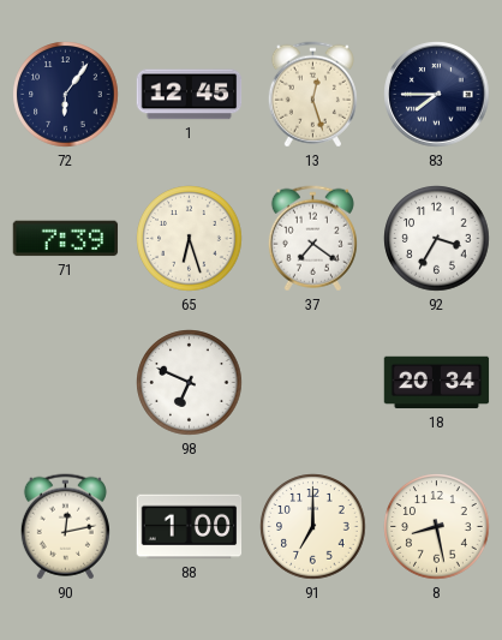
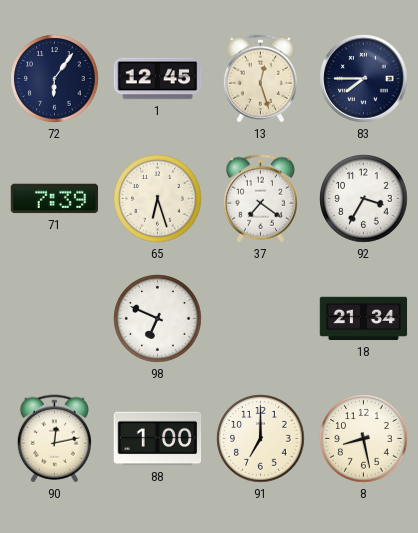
18: 20:34 -> 21:34
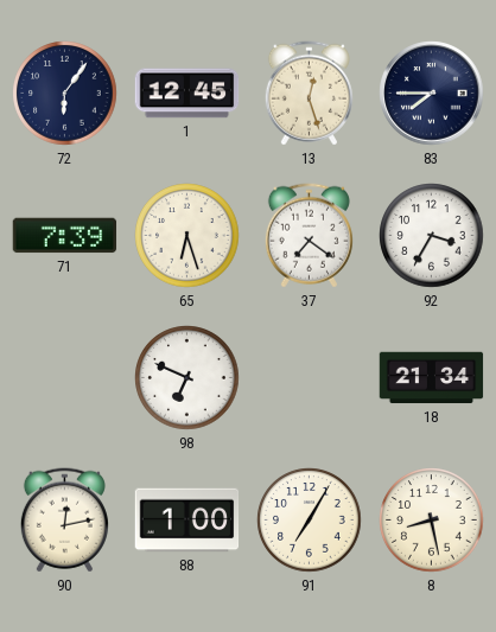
91: 7:00 -> 7:05
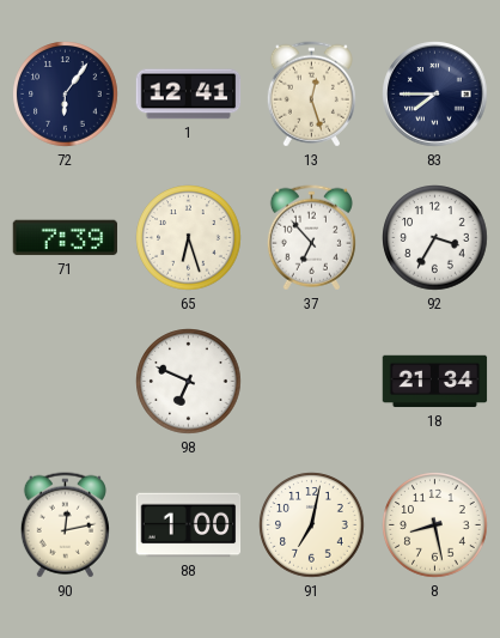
1: 12:45 -> 12:41
37: 7:21 -> 6:53
91: 7:05 -> 7:02
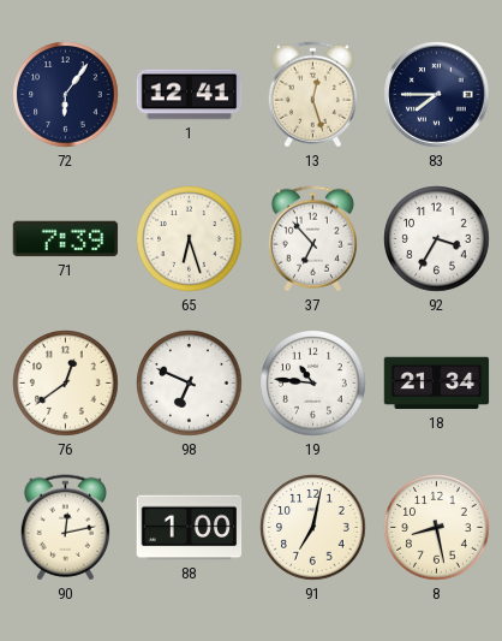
76: none -> 12:39
19: none -> 10:46
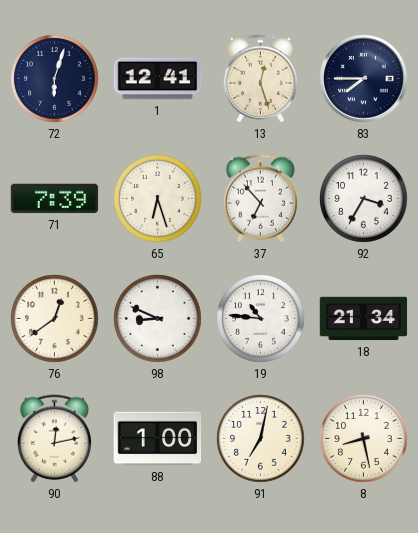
72: 6:06 -> 6:03
98: 6:49 -> 8:49
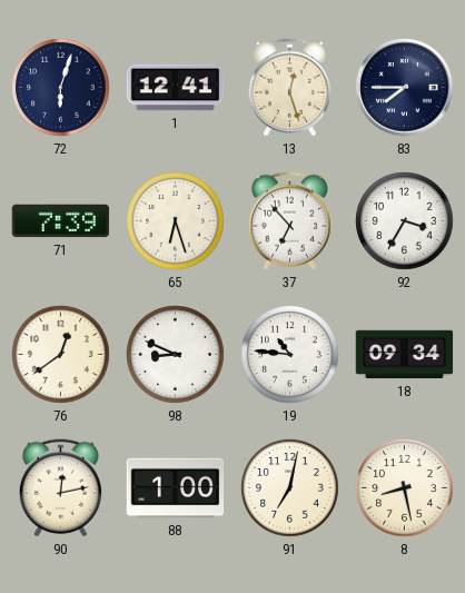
18: 21:34 -> 09:34
